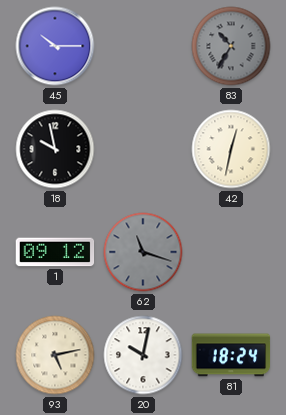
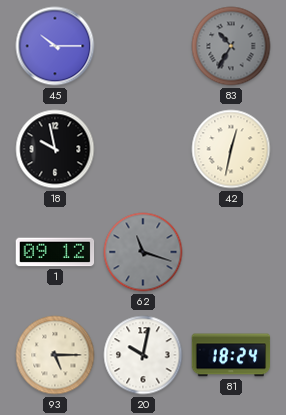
93: 5:13 -> 5:15
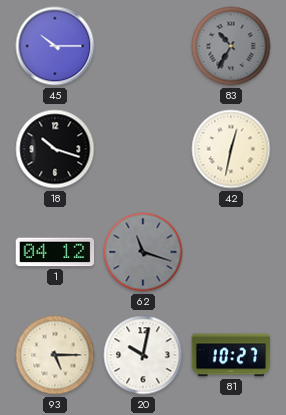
18: 9:58 -> 10:18
1: 09:12 -> 04:12
81: 18:24 -> 10:27
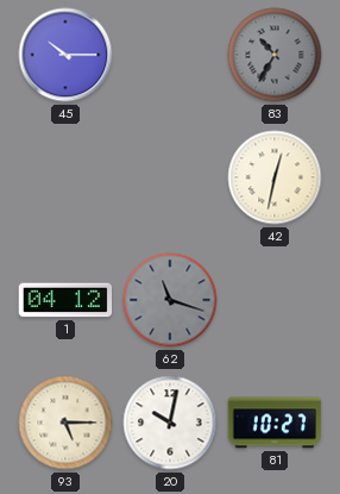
18: 10:18 -> none
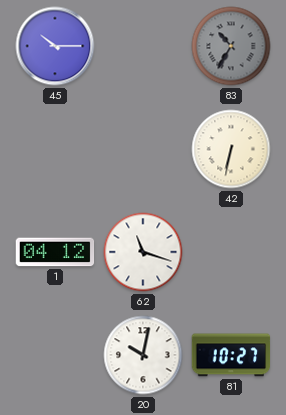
42: 12:32 -> 6:32
62 dial: grey -> white
93: 5:15 -> none
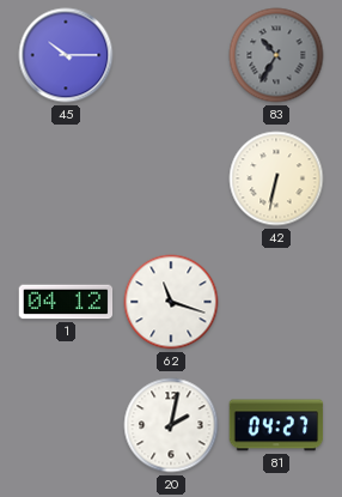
20: 10:02 -> 2:02
81: 10:27 -> 04:27
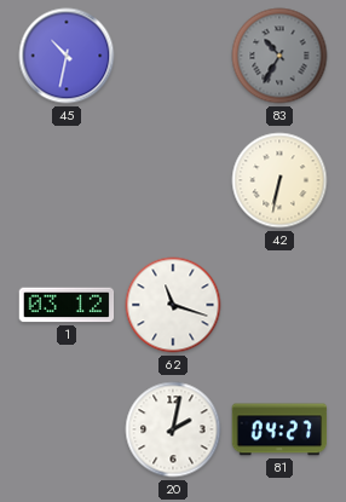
45: 10:15 -> 10:32
1: 04:12 -> 03:12
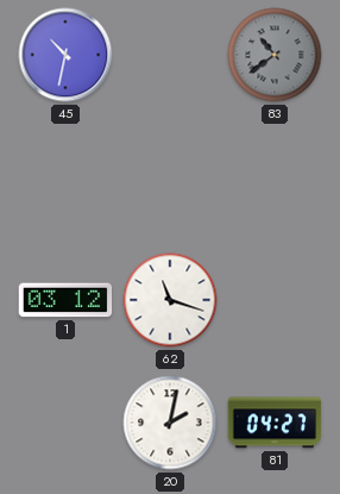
83: 10:35 -> 10:39
42: 6:32 -> none
